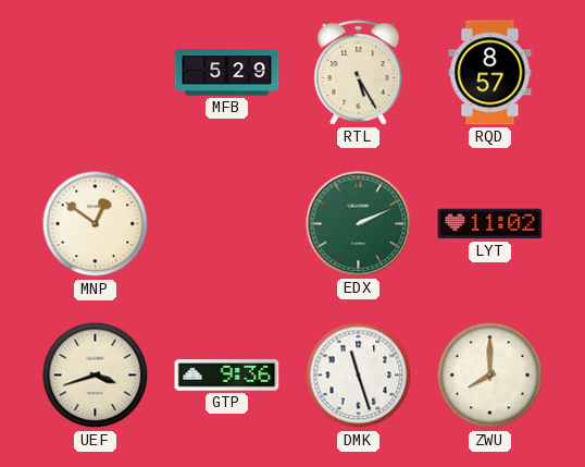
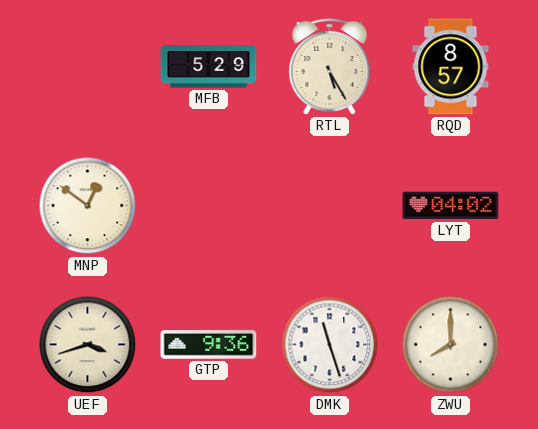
EDX: 2:11 -> none
LYT: 11:02 -> 04:02
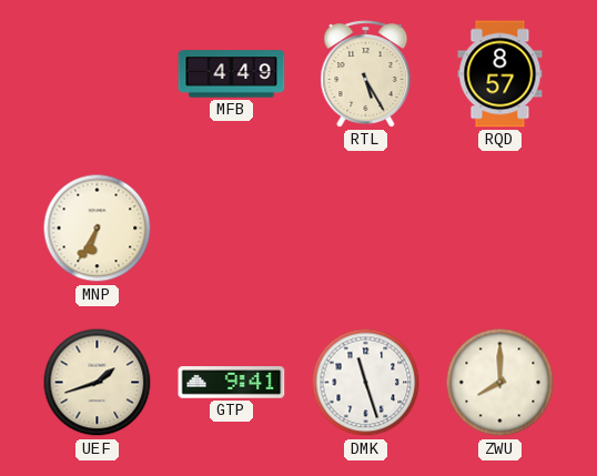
MFB: 5:29 -> 4:49
MNP: 12:51 -> 6:35
LYT: 04:02 -> none
UEF: 3:42 -> 1:42
GTP: 9:36 -> 9:41
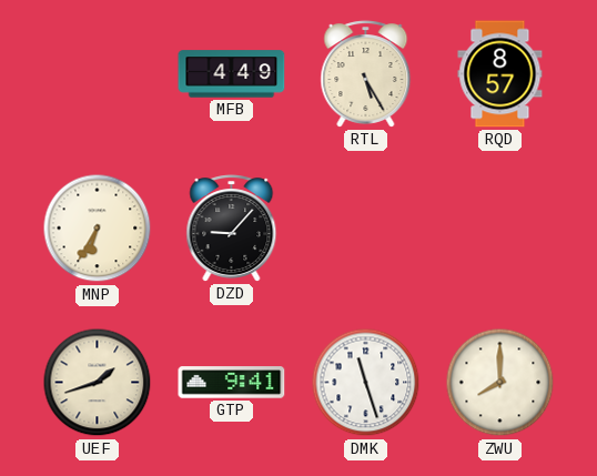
DZD: none -> 9:07
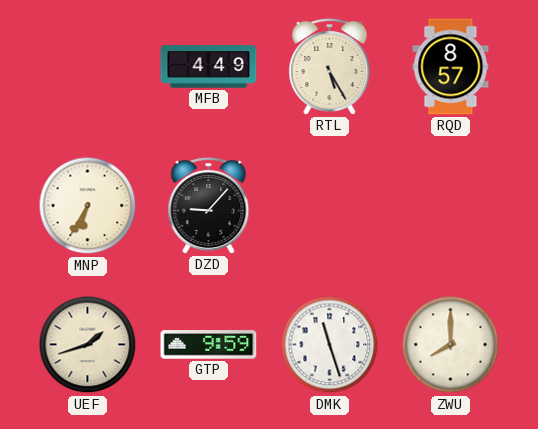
GTP: 9:41 -> 9:59
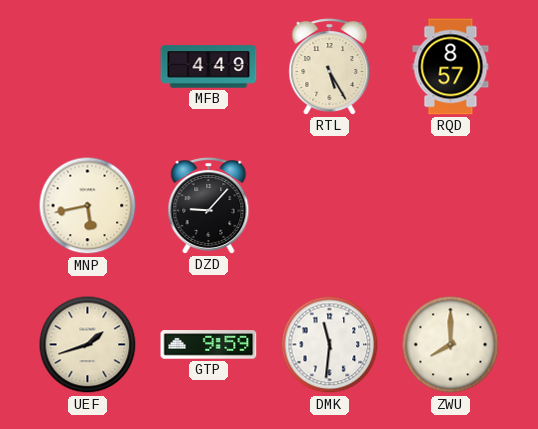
MNP: 6:35 -> 5:43
DMK: 11:27 -> 11:31
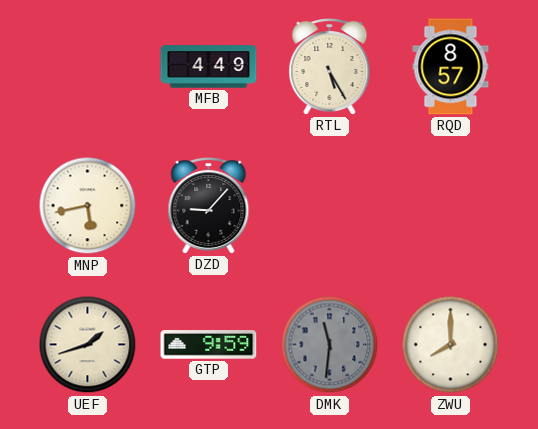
DMK dial: white -> grey
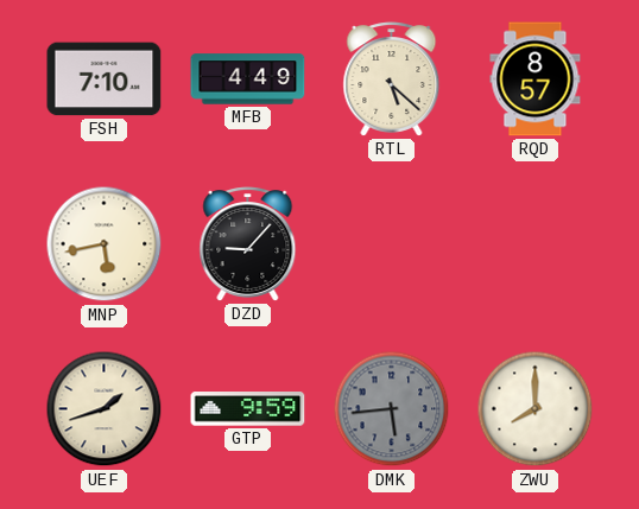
FSH: none -> 7:10
RTL: 5:25 -> 5:22
DMK: 11:31 -> 5:44
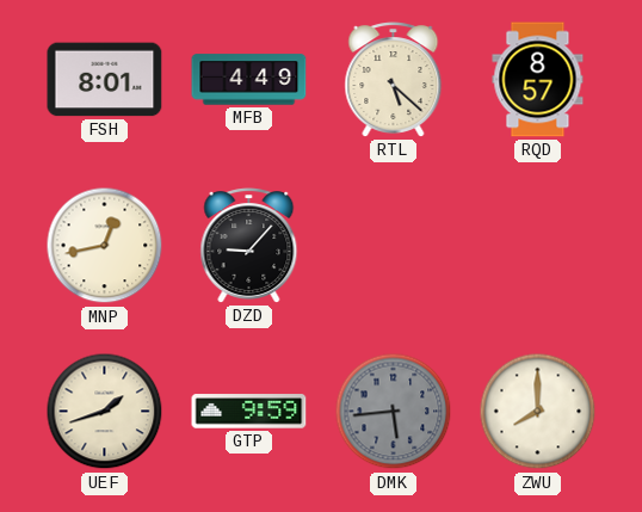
FSH: 7:10 -> 8:01
MNP: 5:43 -> 12:43
